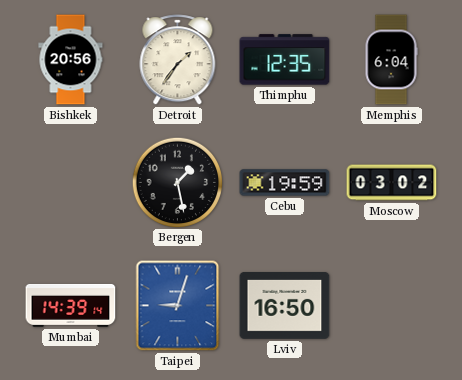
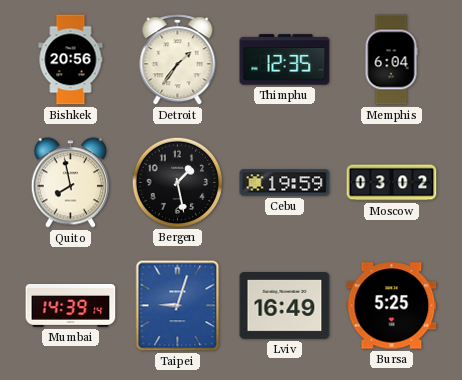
Quito: none -> 7:58
Lviv: 16:50 -> 16:49
Bursa: none -> 5:25
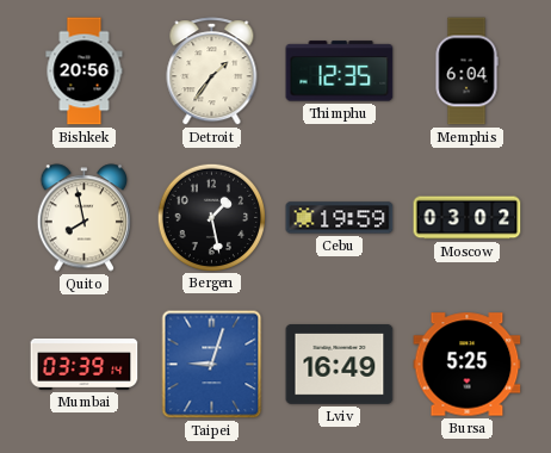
Mumbai: 14:39 -> 03:39
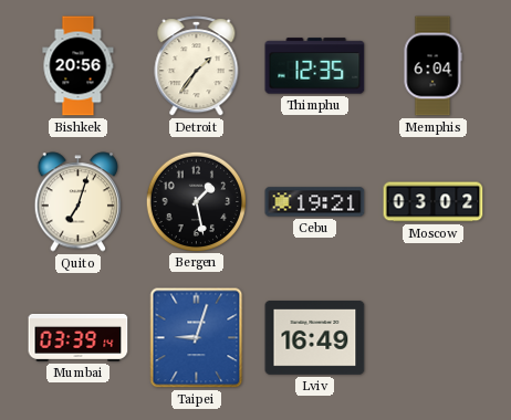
Quito: 7:58 -> 7:03
Cebu: 19:59 -> 19:21
Bursa: 5:25 -> none
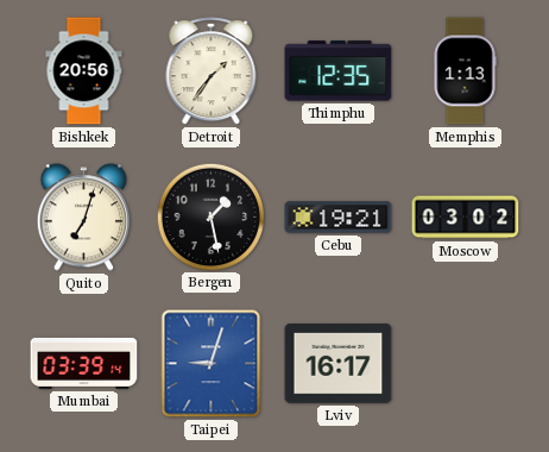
Memphis: 6:04 -> 1:13
Lviv: 16:49 -> 16:17
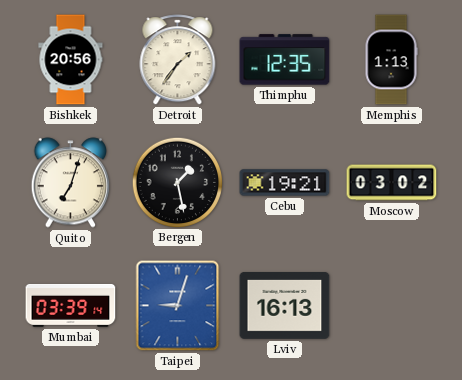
Lviv: 16:17 -> 16:13
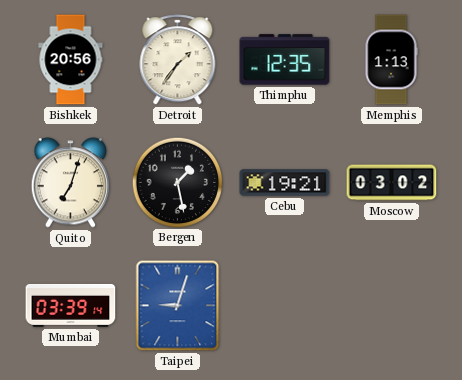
Lviv: 16:13 -> none
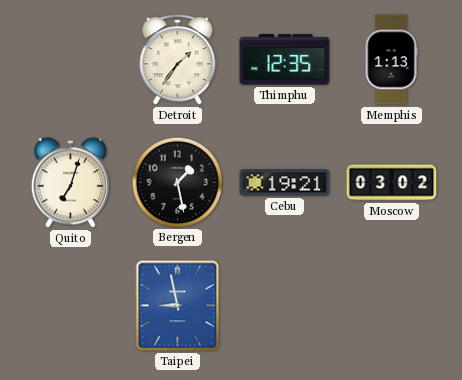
Bishkek: 20:56 -> none
Mumbai: 03:39 -> none
Taipei: 9:03 -> 8:58
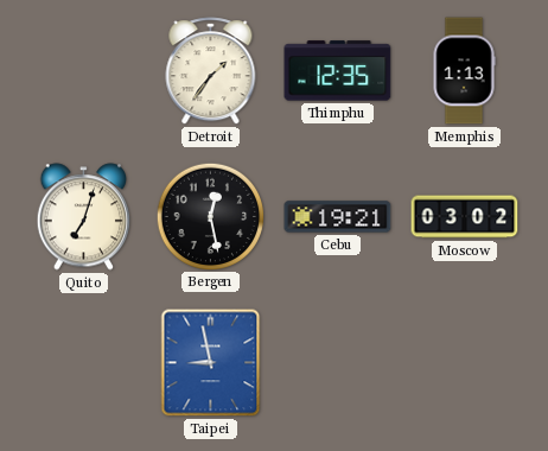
Bergen: 1:28 -> 12:28
